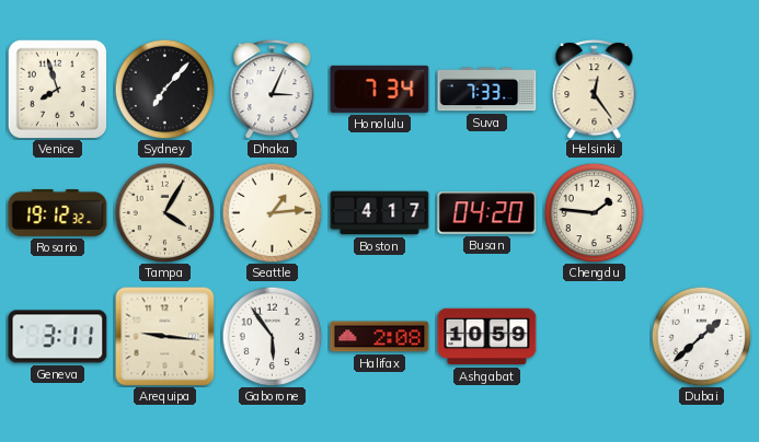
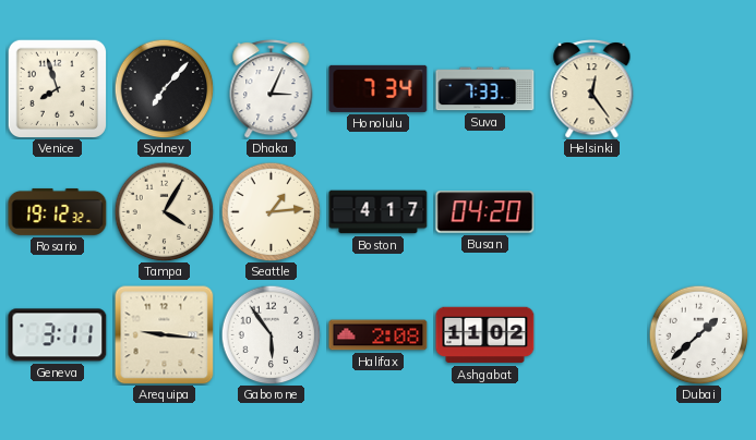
Chengdu: 1:46 -> none
Ashgabat: 10:59 -> 11:02
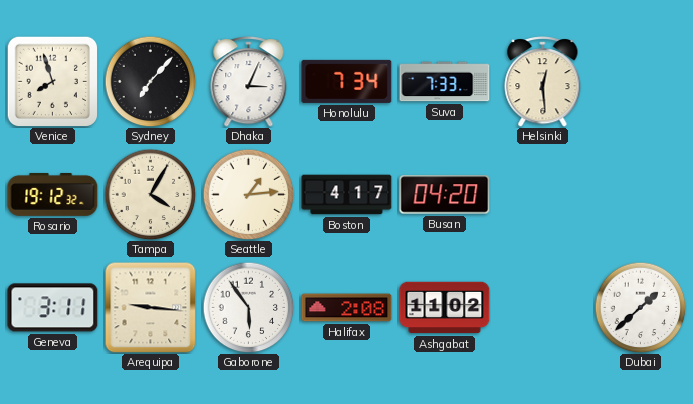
Helsinki: 12:24 -> 12:29
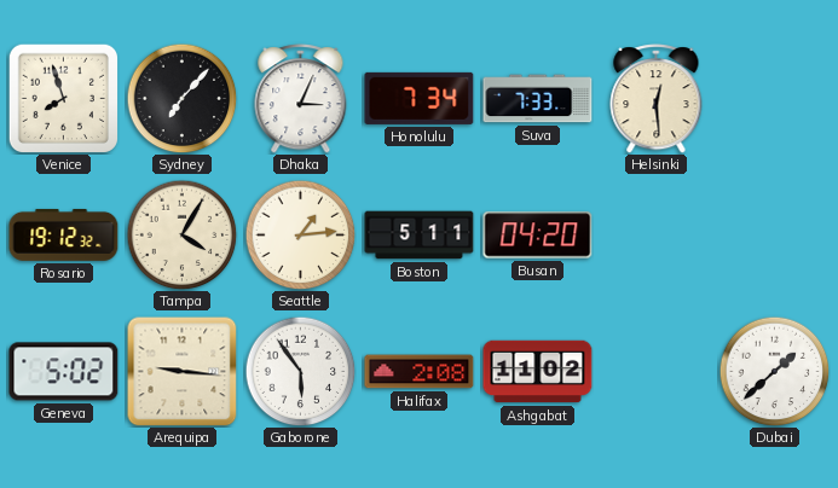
Boston: 4:17 -> 5:11
Geneva: 3:11 -> 5:02
